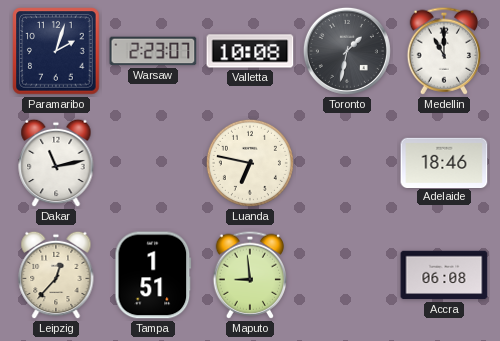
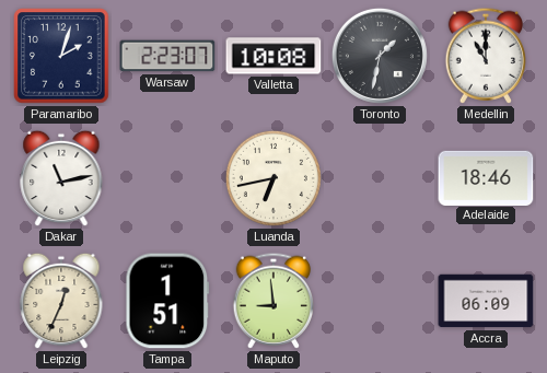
Luanda: 6:47 -> 6:43
Leipzig: 12:37 -> 12:34
Accra: 06:08 -> 06:09
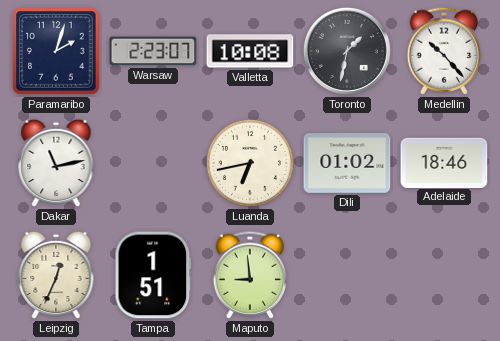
Medellin: 11:00 -> 10:23
Dili: none -> 01:02
Accra: 06:09 -> none
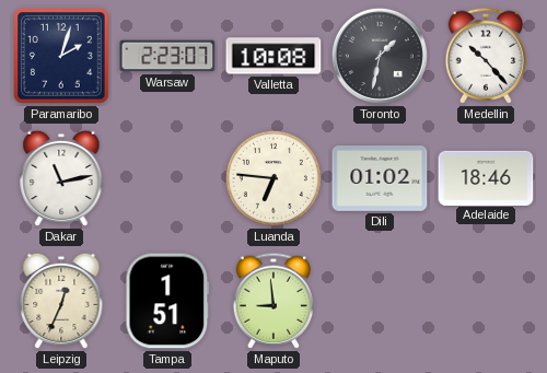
Luanda: 6:43 -> 6:46
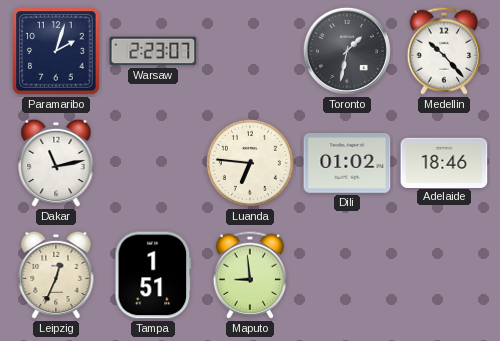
Valletta: 10:08 -> none
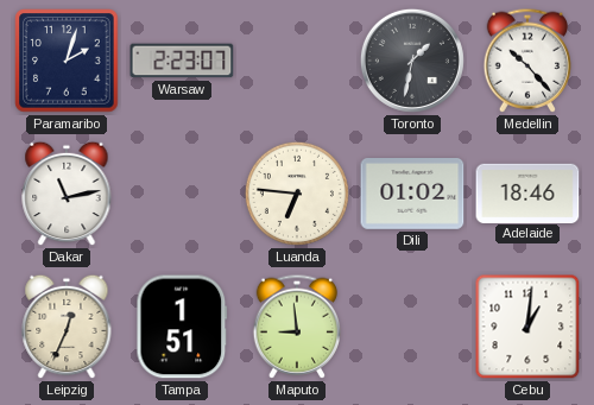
Cebu: none -> 1:01
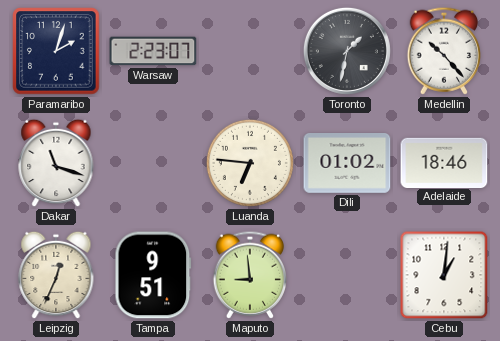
Dakar: 11:13 -> 11:18
Tampa: 1:51 -> 9:51
